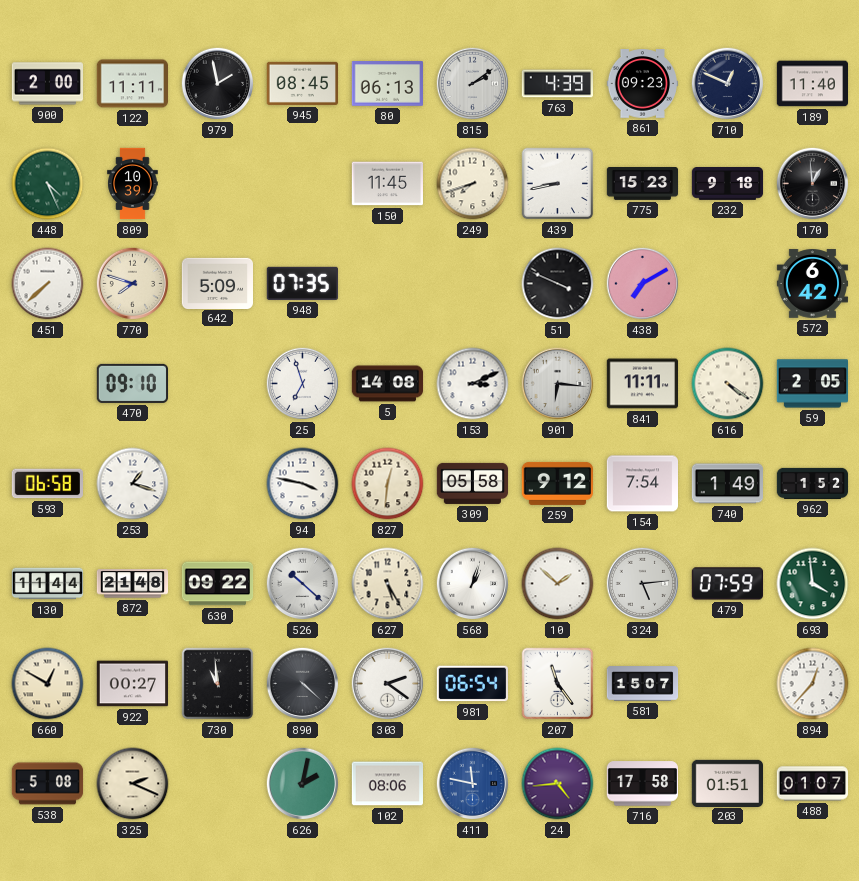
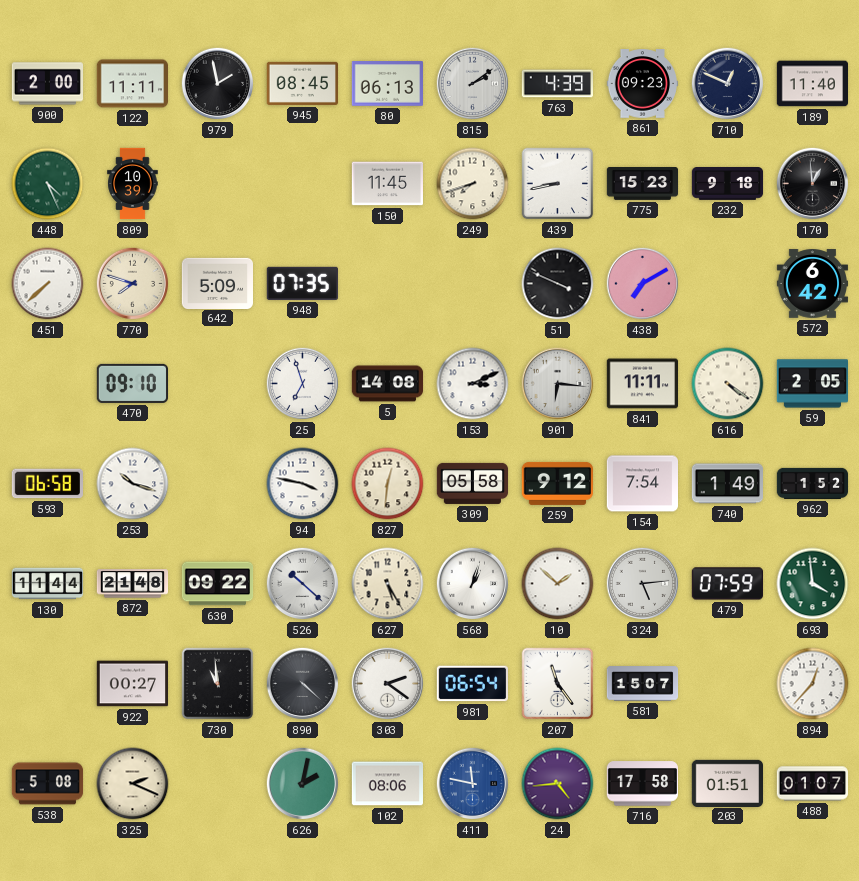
253: 1:18 -> 10:18
660: 12:50 -> none
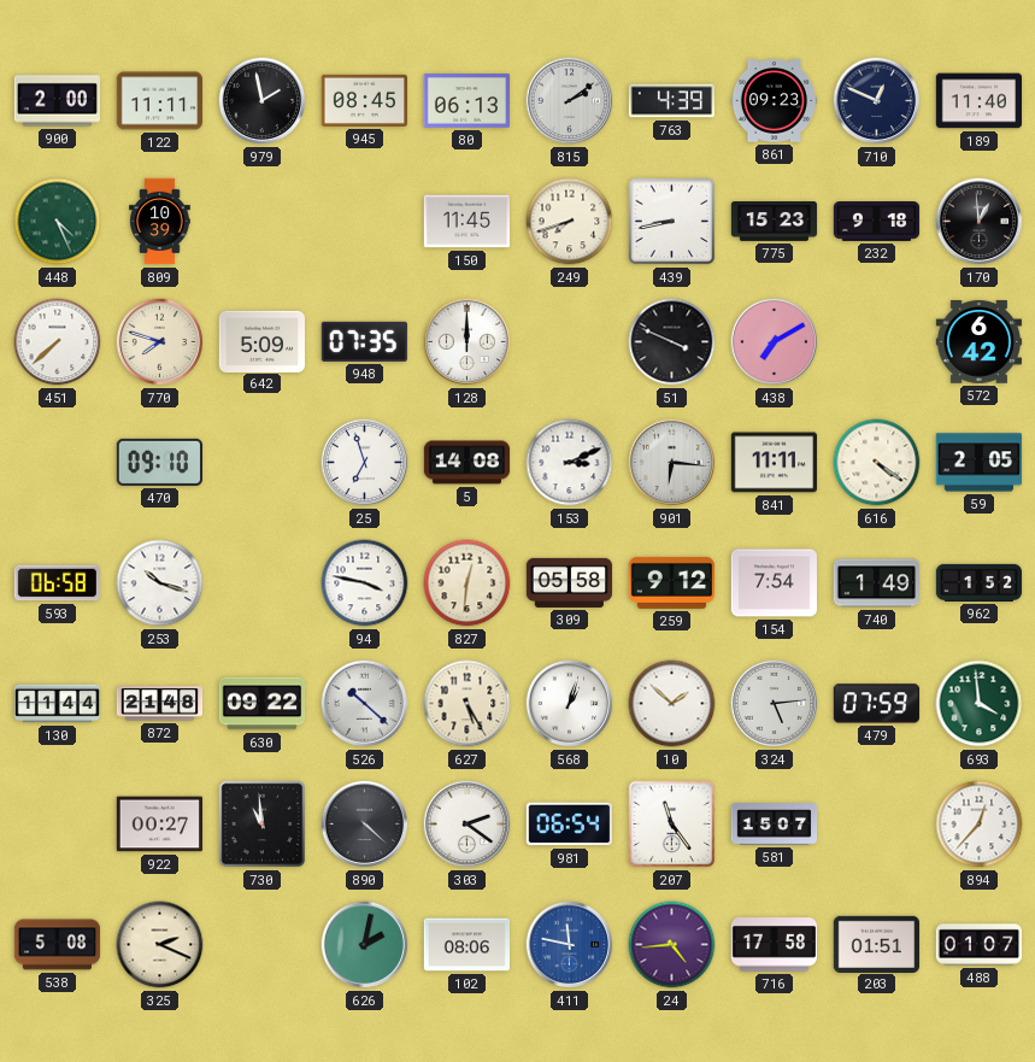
128: none -> 12:00
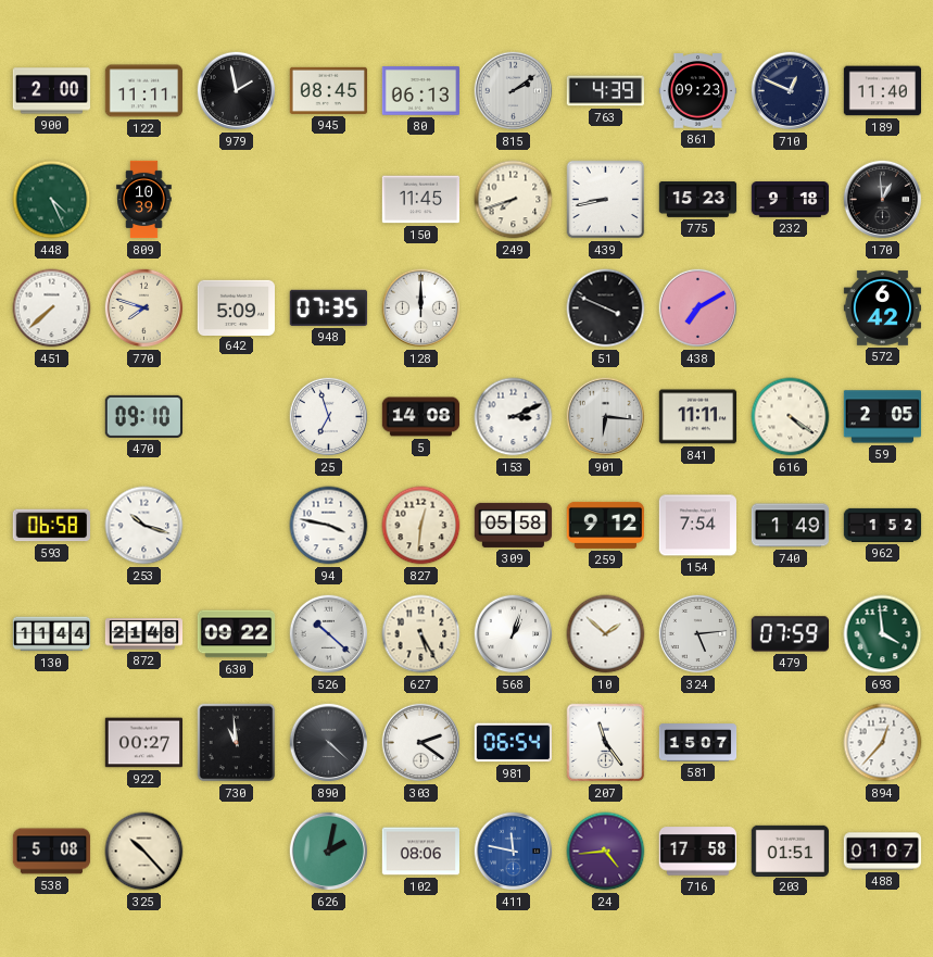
325: 2:19 -> 10:23
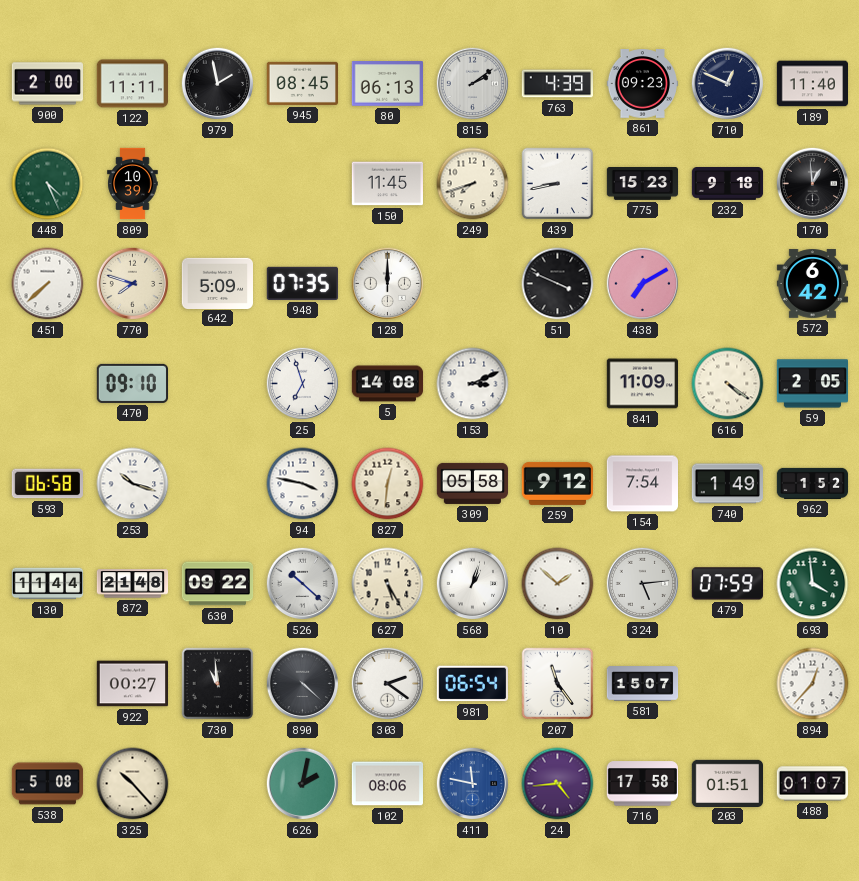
901: 6:16 -> none
841: 11:11 -> 11:09
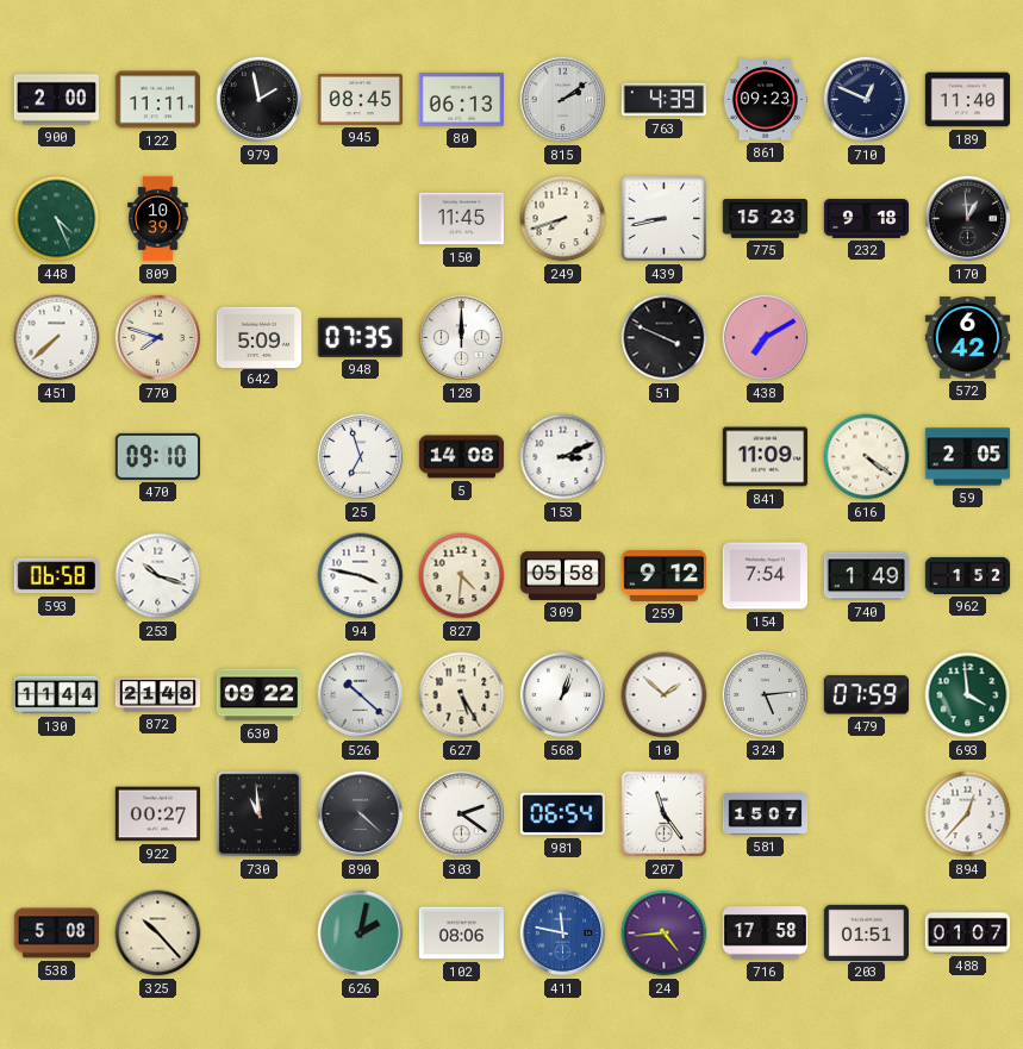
827: 12:31 -> 4:31
